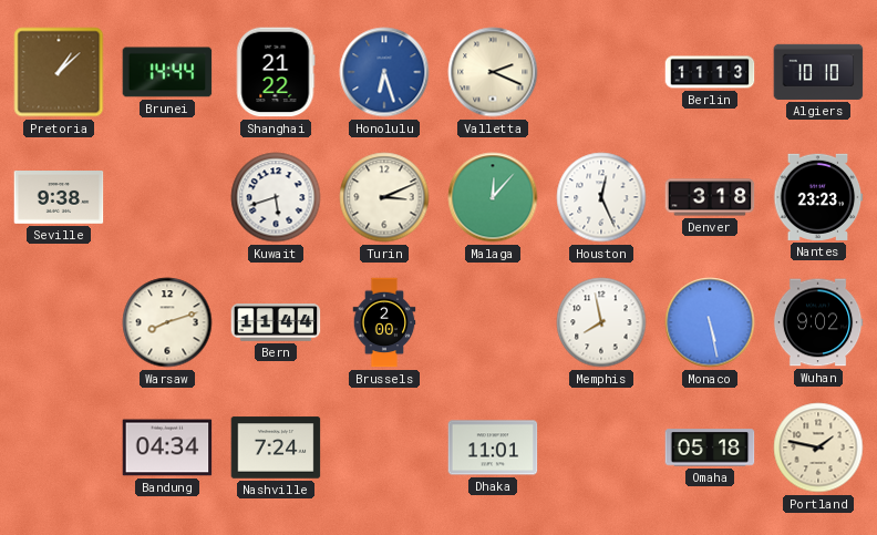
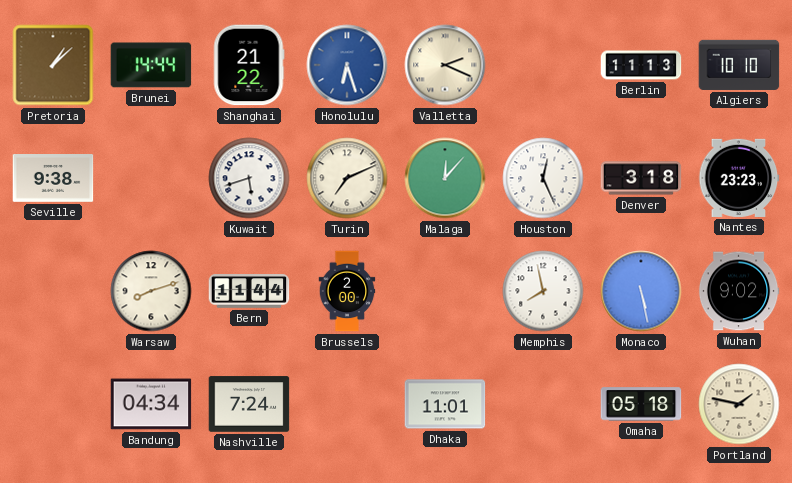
Turin: 3:11 -> 7:11
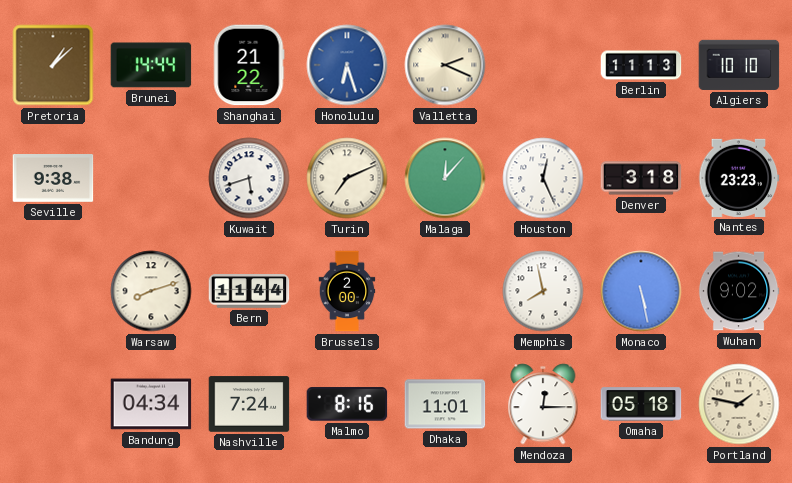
Malmo: none -> 8:16
Mendoza: none -> 12:15
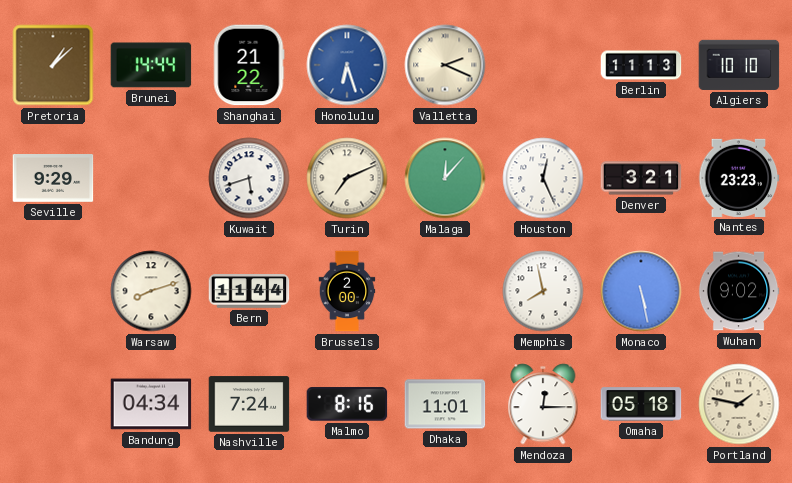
Seville: 9:38 -> 9:29
Denver: 3:18 -> 3:21
